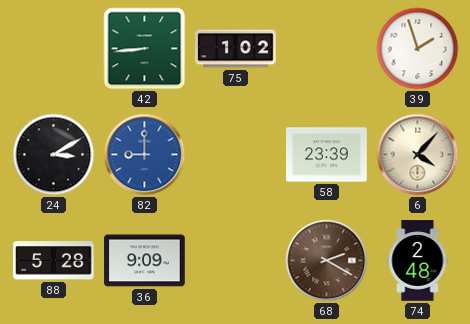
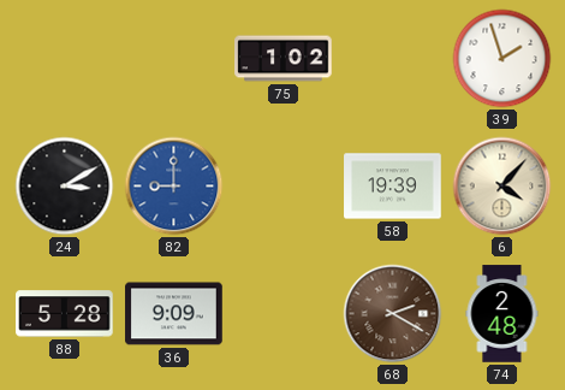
42: 8:44 -> none
58: 23:39 -> 19:39
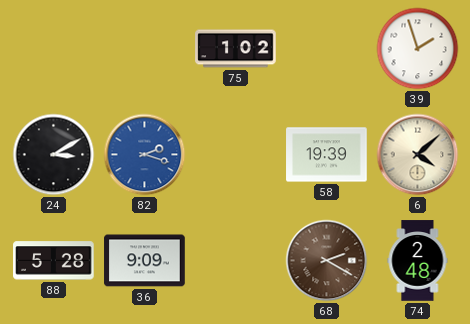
82: 9:00 -> 2:18
6: 4:07 -> 4:08
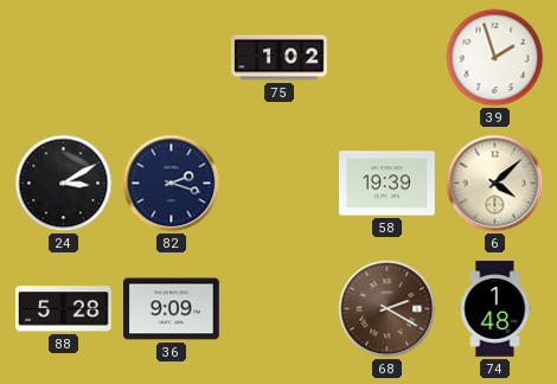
82 dial: blue -> navy
74: 2:48 -> 1:48
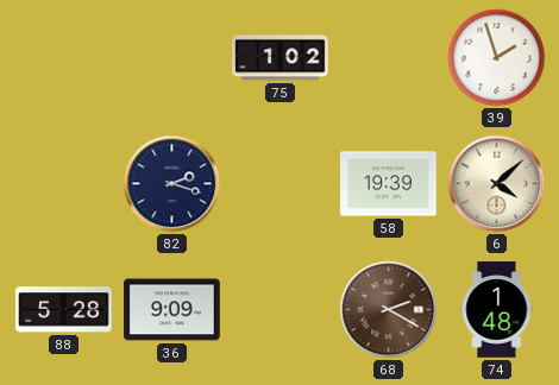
24: 3:10 -> none
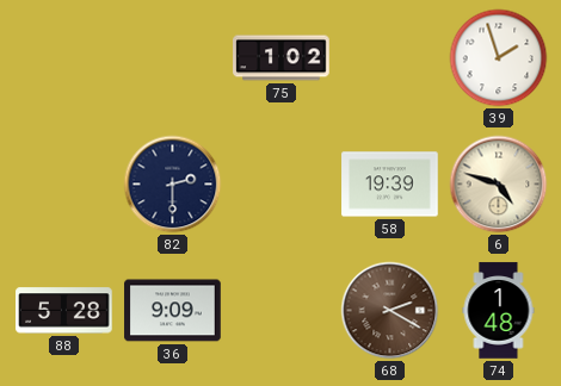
82: 2:18 -> 2:30
6: 4:08 -> 4:48
